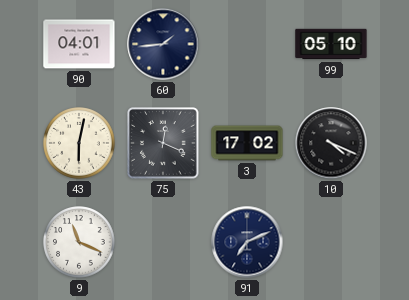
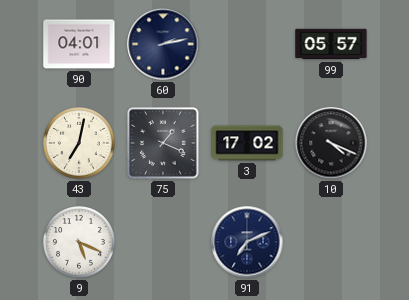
60: 1:44 -> 2:13
99: 05:10 -> 05:57
43: 6:02 -> 7:02
75: 12:19 -> 1:19
9: 11:19 -> 5:19
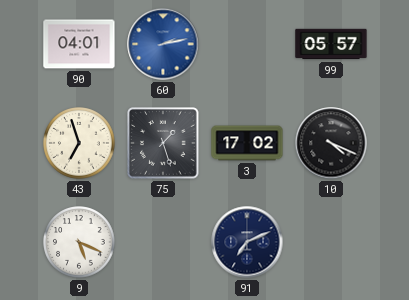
60 dial: navy -> blue
43: 7:02 -> 6:57
75: 1:19 -> 1:27
